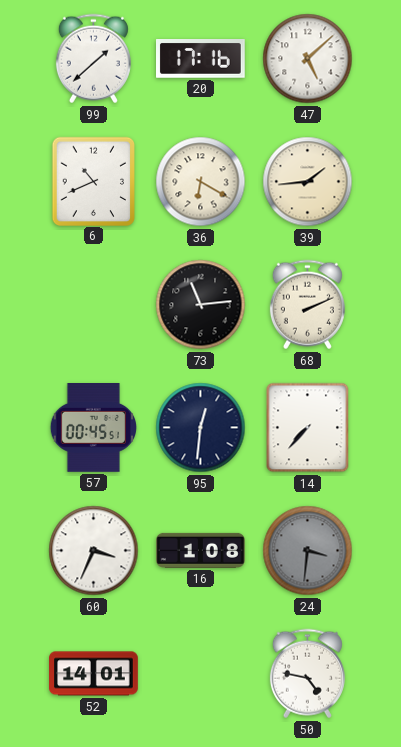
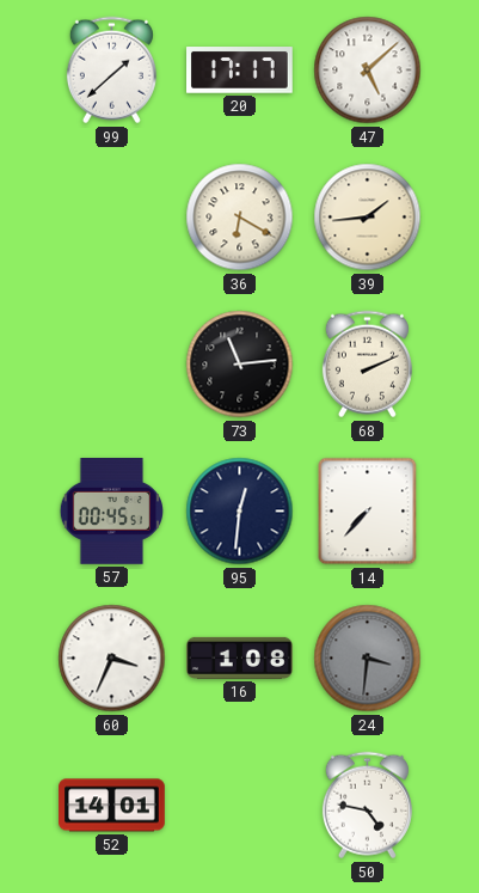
20: 17:16 -> 17:17
6: 10:41 -> none
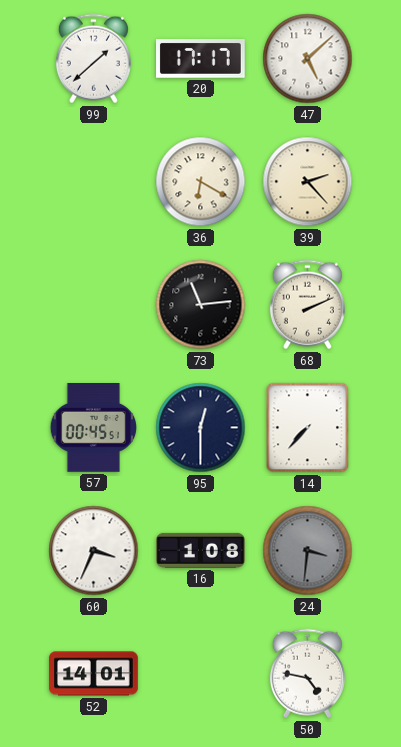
39: 1:44 -> 2:23
95: 12:31 -> 12:30
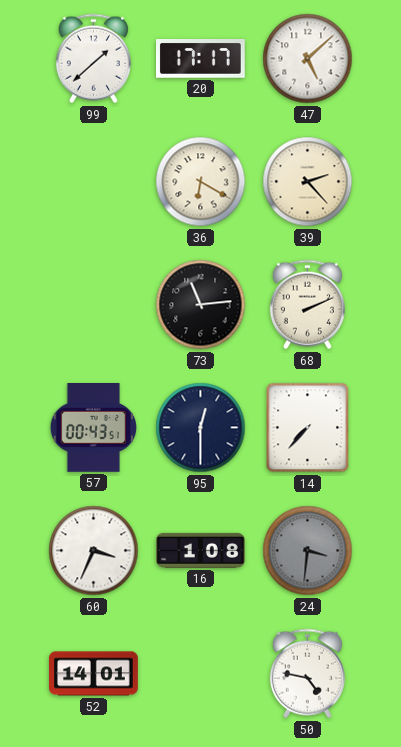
57: 00:45 -> 00:43
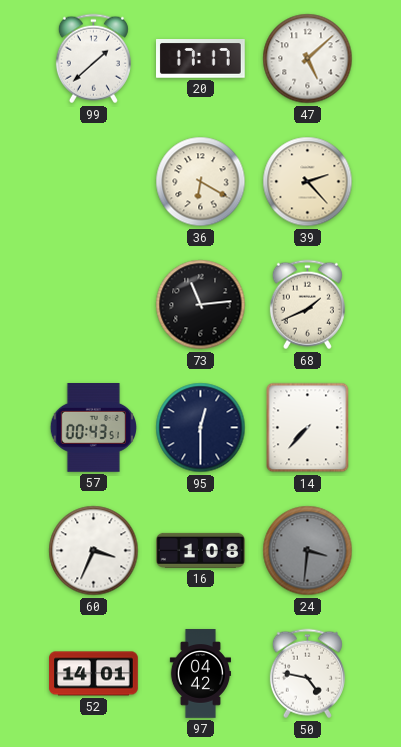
68: 2:11 -> 1:41
97: none -> 04:42
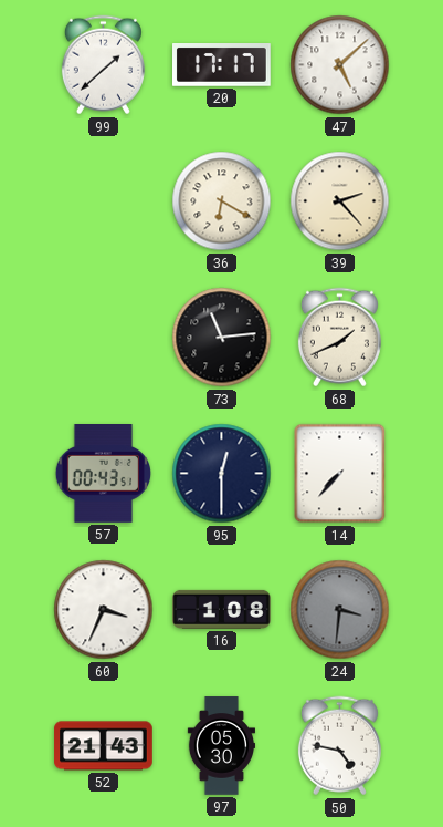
52: 14:01 -> 21:43
97: 04:42 -> 05:30
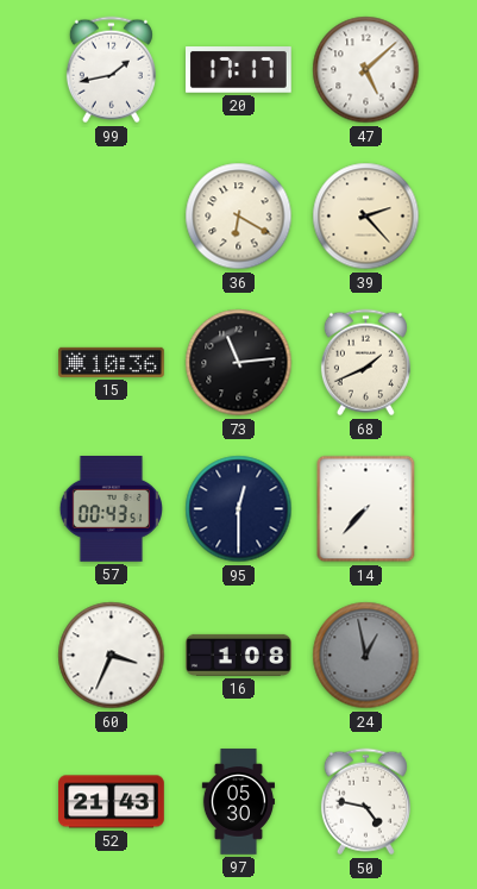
99: 1:38 -> 1:43
15: none -> 10:36
24: 3:31 -> 12:58
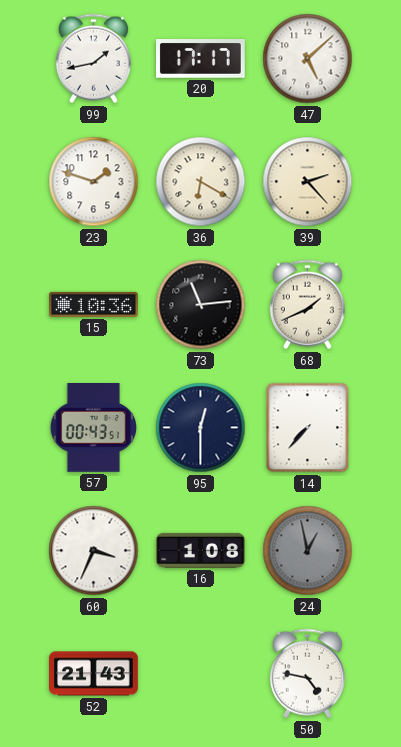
23: none -> 1:48
97: 05:30 -> none
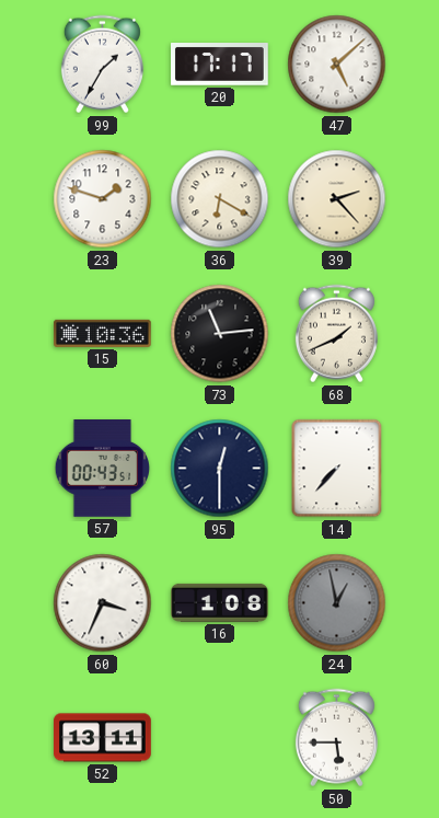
99: 1:43 -> 1:35
52: 21:43 -> 13:11
50: 4:47 -> 5:45
